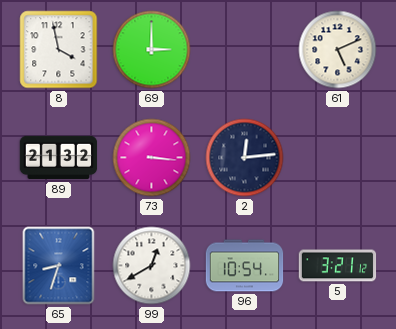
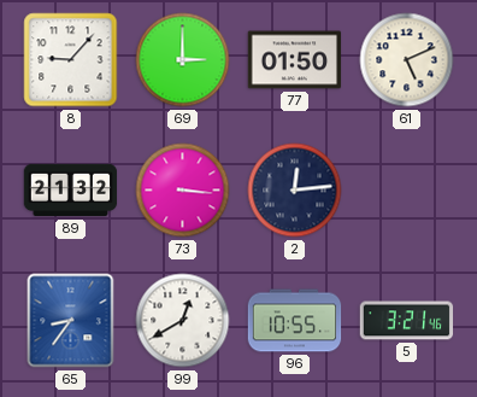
8: 3:58 -> 9:07
77: none -> 01:50
65: 8:33 -> 8:36
96: 10:54 -> 10:55
5: 3:21:12 -> 3:21:46
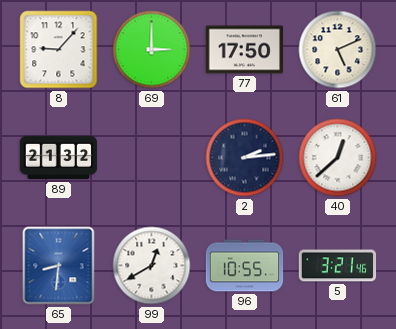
77: 01:50 -> 17:50
73: 3:16 -> none
2: 12:14 -> 2:14
40: none -> 12:38
65: 8:36 -> 8:31
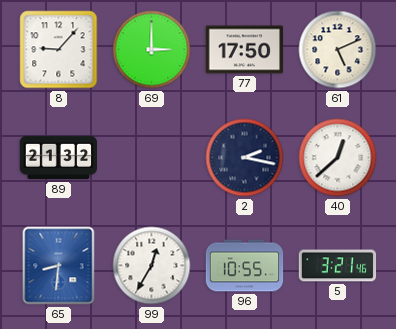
2: 2:14 -> 2:17
99: 12:40 -> 12:35
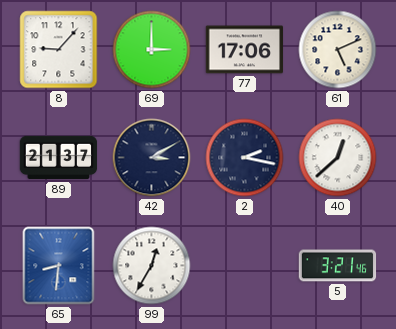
77: 17:50 -> 17:06
89: 21:32 -> 21:37
42: none -> 3:10
96: 10:55 -> none
